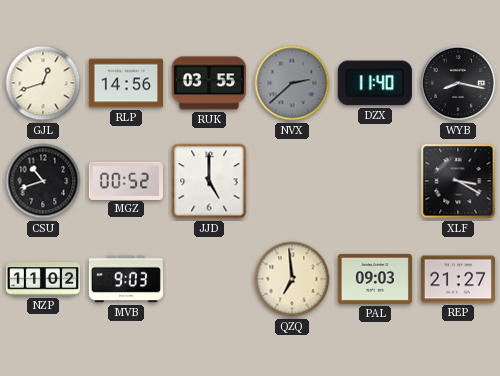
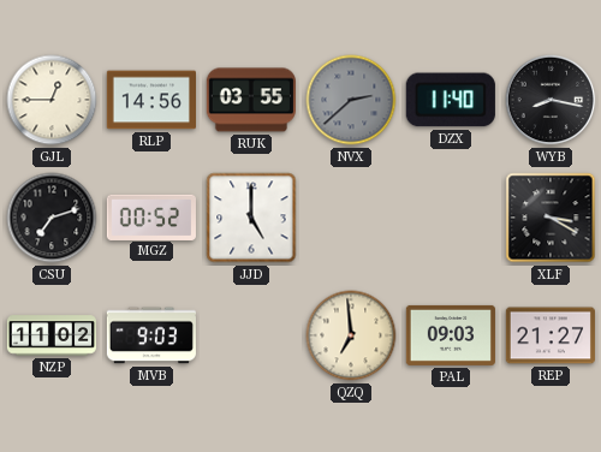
GJL: 12:42 -> 12:45
CSU: 10:42 -> 7:12
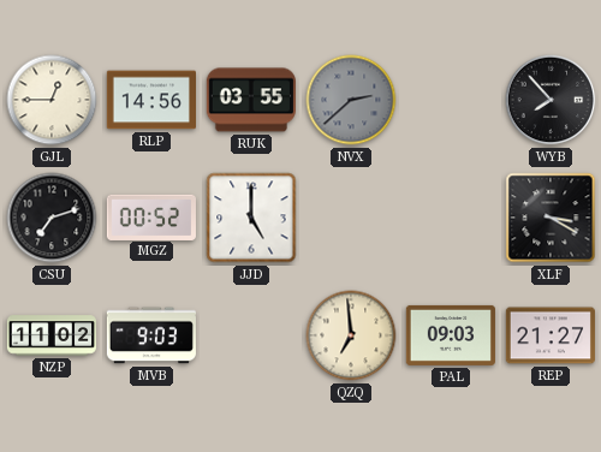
DZX: 11:40 -> none
WYB: 8:17 -> 7:53
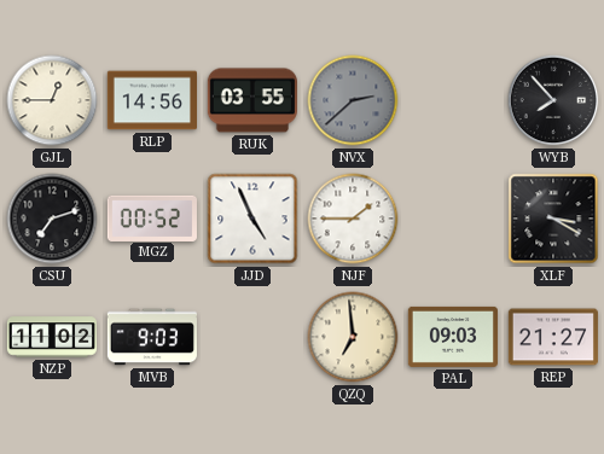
JJD: 5:00 -> 4:56
NJF: none -> 1:45
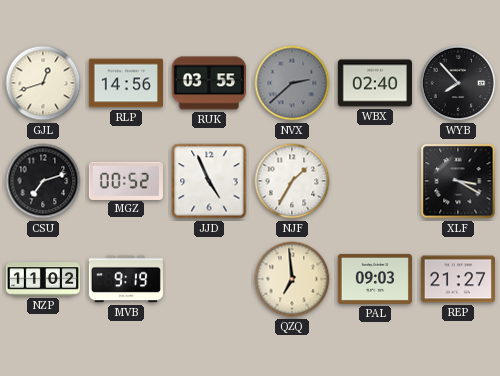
GJL: 12:45 -> 12:42
WBX: none -> 02:40
NJF: 1:45 -> 1:35
MVB: 9:03 -> 9:19
